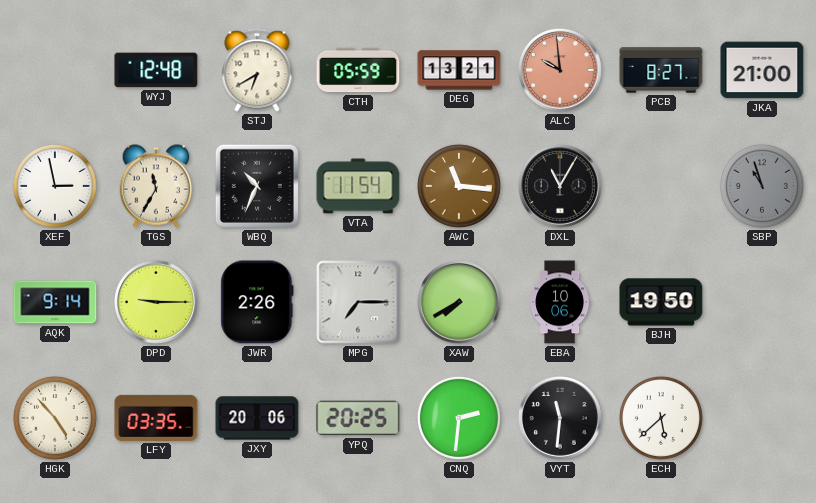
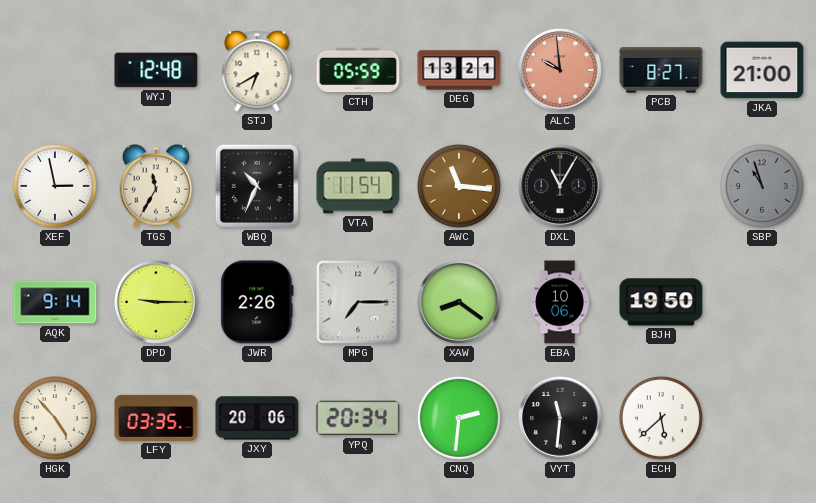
XAW: 7:40 -> 8:21
YPQ: 20:25 -> 20:34
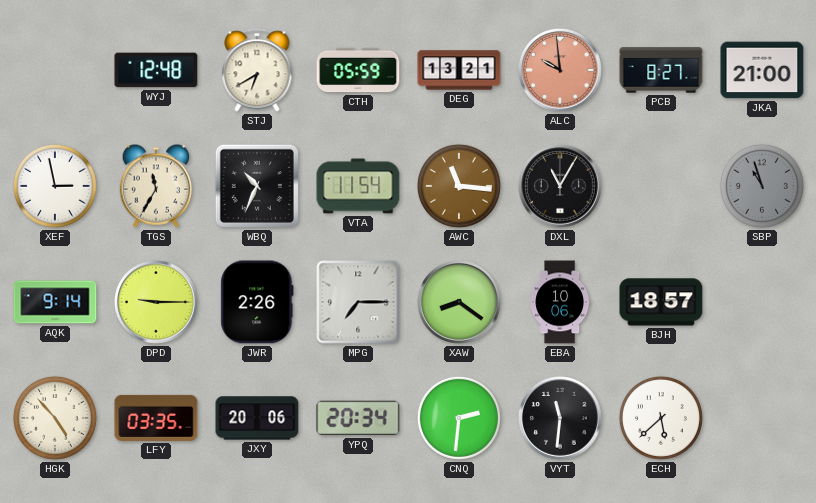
BJH: 19:50 -> 18:57
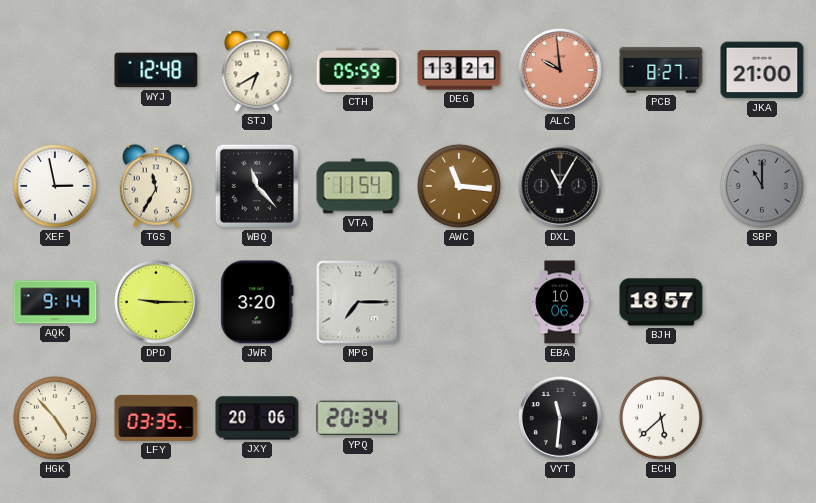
WBQ: 10:34 -> 11:23
SBP: 10:57 -> 11:00
JWR: 2:26 -> 3:20
XAW: 8:21 -> none
CNQ: 2:31 -> none
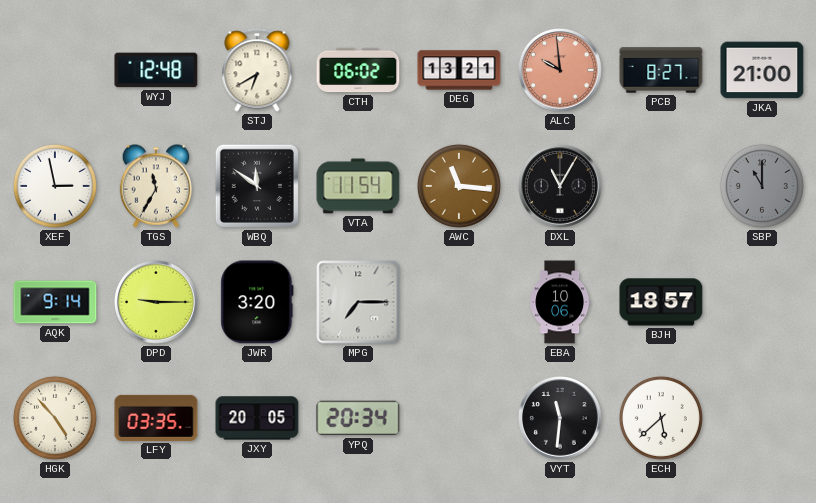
CTH: 05:59 -> 06:02
WBQ: 11:23 -> 11:51
JXY: 20:06 -> 20:05
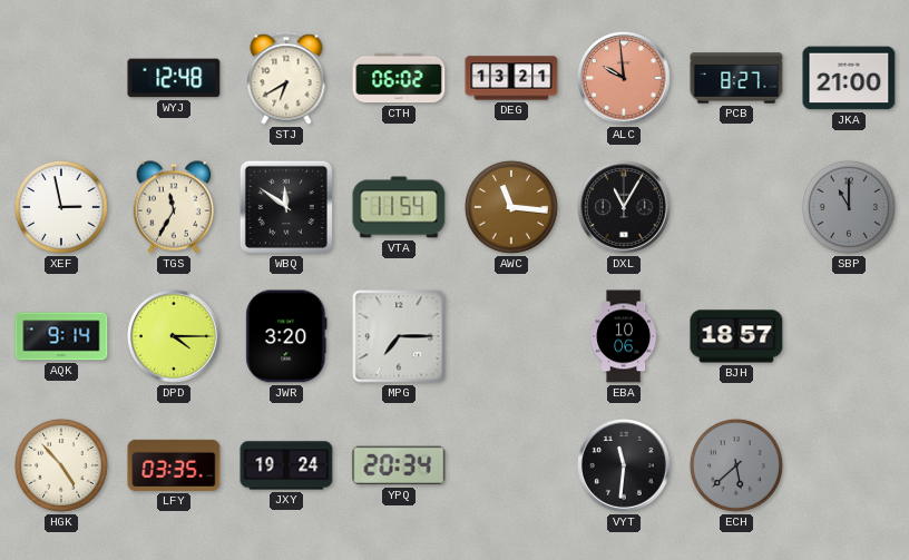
DPD: 9:15 -> 4:15
JXY: 20:05 -> 19:24
ECH dial: white -> grey
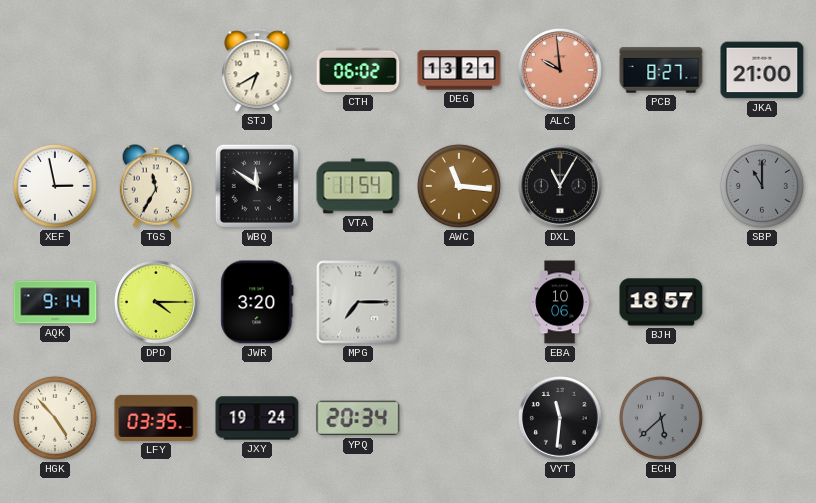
WYJ: 12:48 -> none
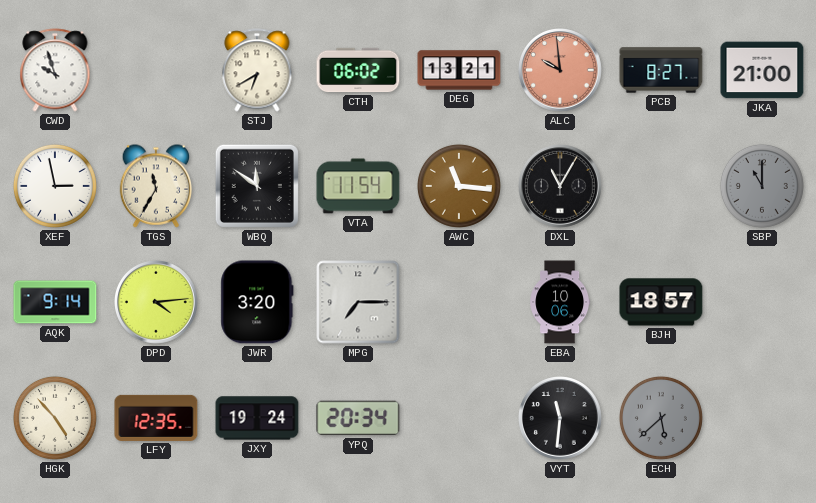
CWD: none -> 9:57
DPD: 4:15 -> 4:14
LFY: 03:35 -> 12:35
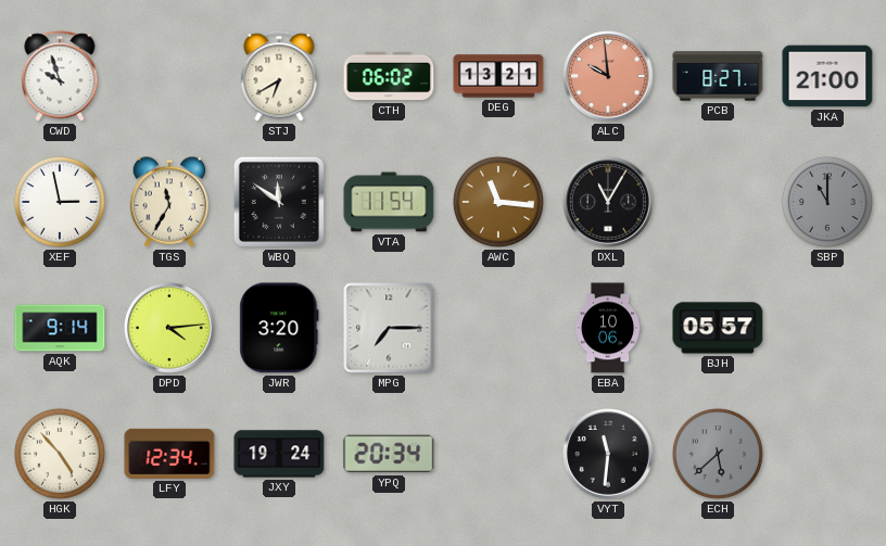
BJH: 18:57 -> 05:57
LFY: 12:35 -> 12:34
